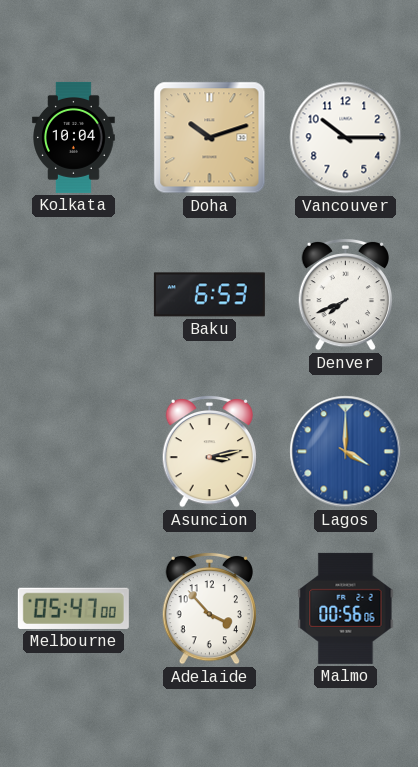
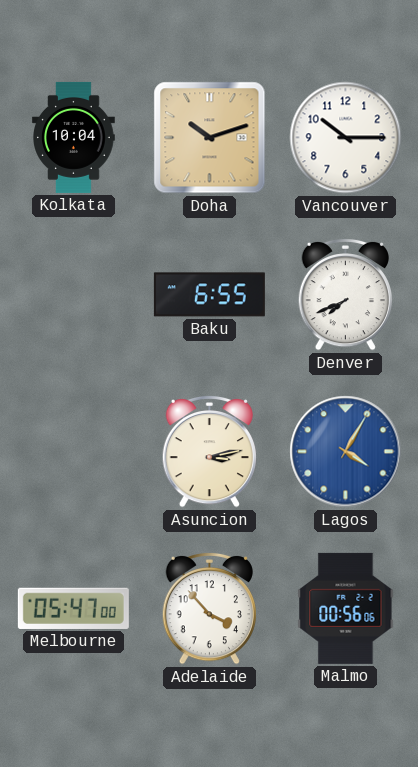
Baku: 6:53 -> 6:55
Lagos: 4:00 -> 4:05
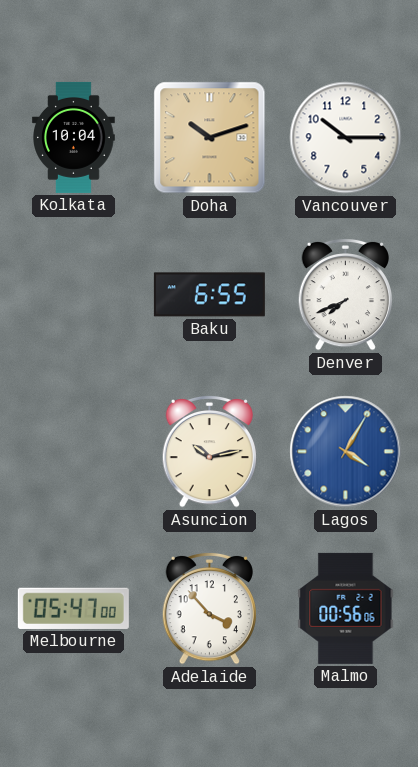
Asuncion: 3:13 -> 10:13
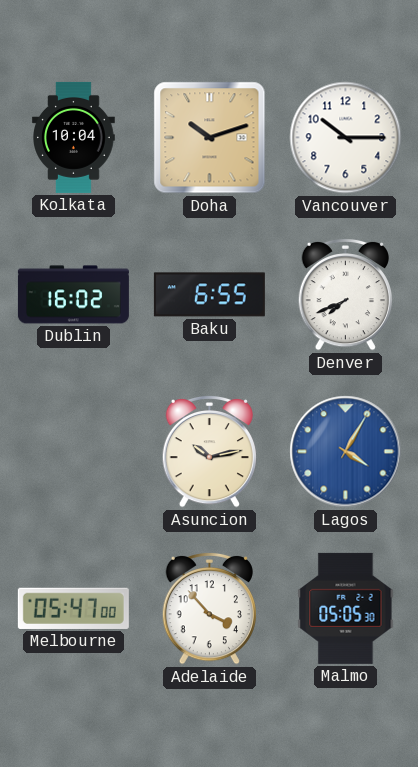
Dublin: none -> 16:02
Malmo: 00:56 -> 05:05
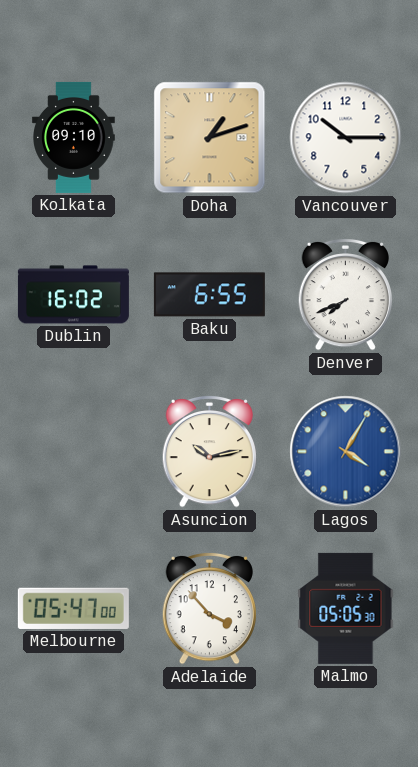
Kolkata: 10:04 -> 09:10
Doha: 10:12 -> 1:12
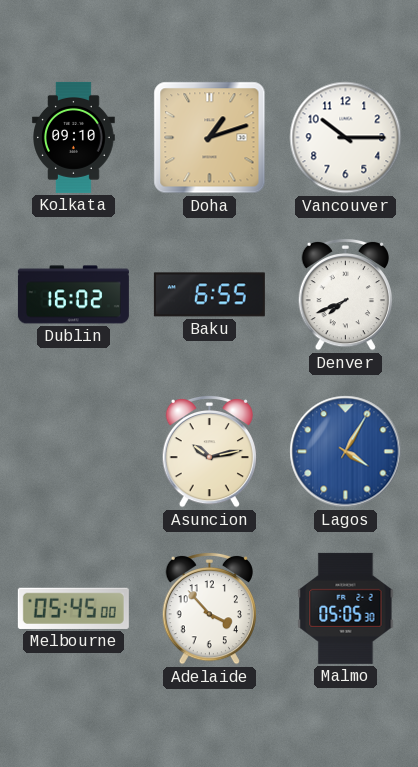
Melbourne: 05:47 -> 05:45
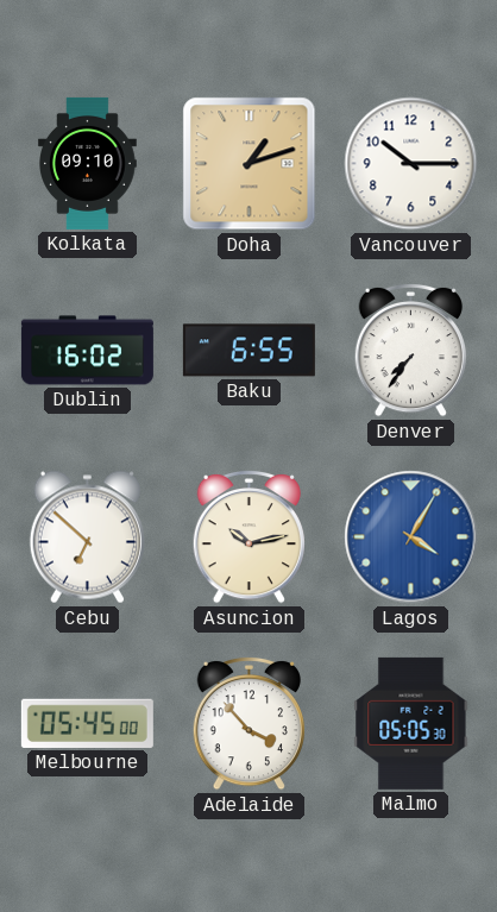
Denver: 7:41 -> 7:36
Cebu: none -> 6:52
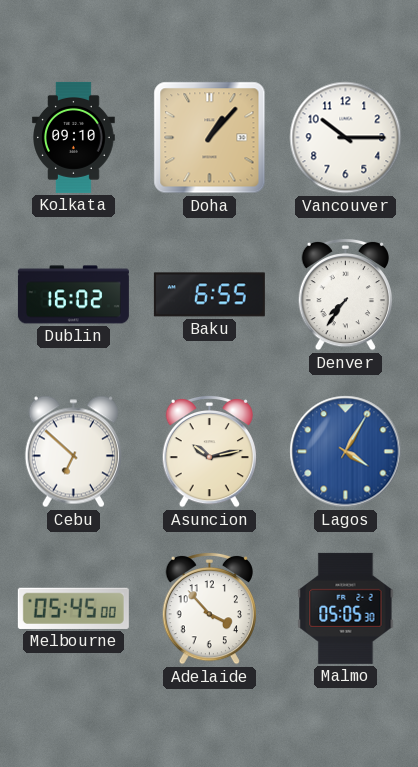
Doha: 1:12 -> 1:07
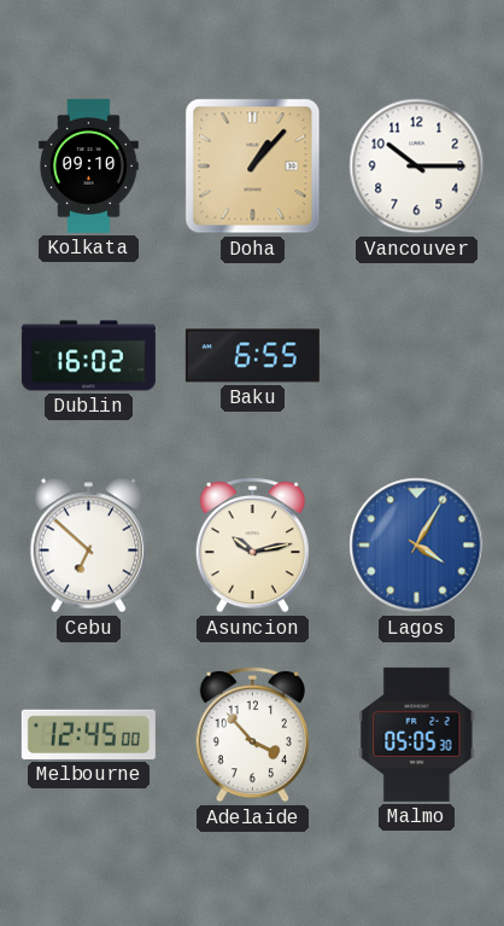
Denver: 7:36 -> none
Melbourne: 05:45 -> 12:45
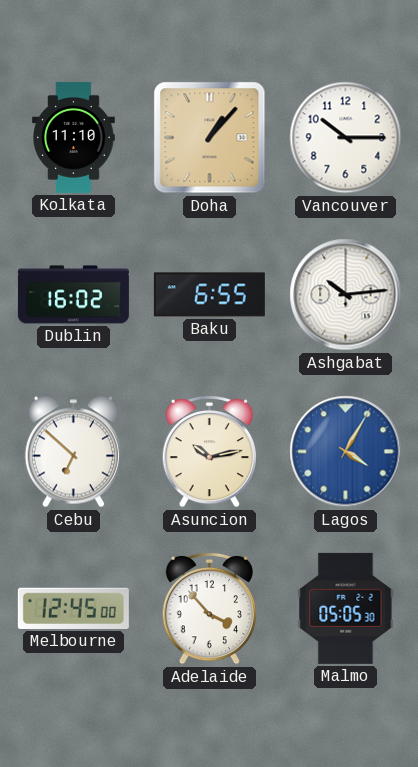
Kolkata: 09:10 -> 11:10
Ashgabat: none -> 10:14
